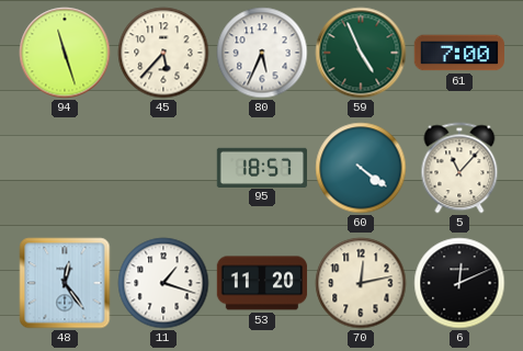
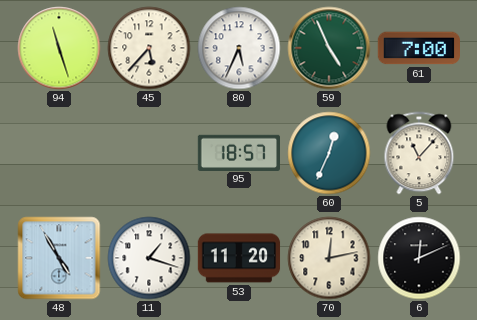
60: 4:21 -> 12:34
48: 12:24 -> 4:55
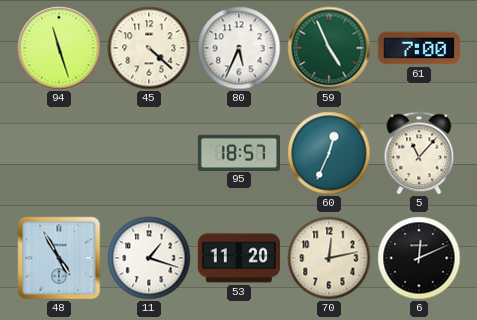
45: 5:37 -> 4:22
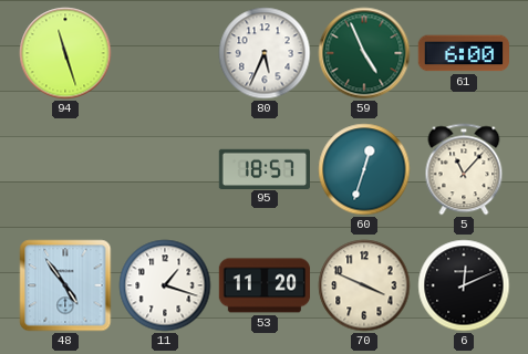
45: 4:22 -> none
61: 7:00 -> 6:00
60: 12:34 -> 12:33
48: 4:55 -> 4:54
70: 12:13 -> 3:49
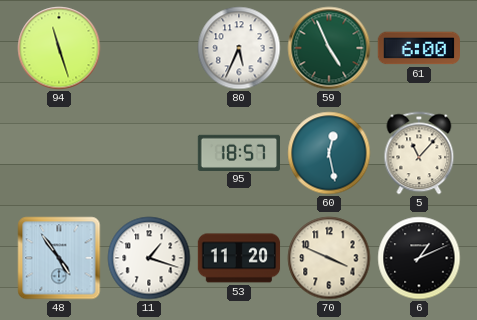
60: 12:33 -> 12:28
6: 12:11 -> 1:11
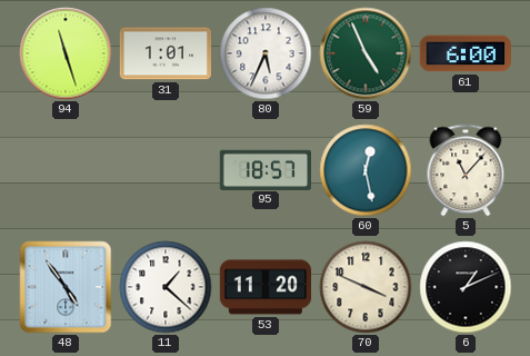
31: none -> 1:01
11: 1:18 -> 1:22
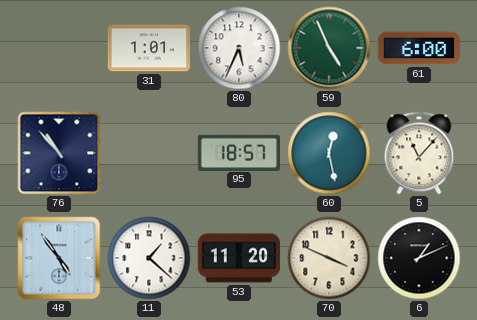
94: 11:27 -> none
76: none -> 10:53
